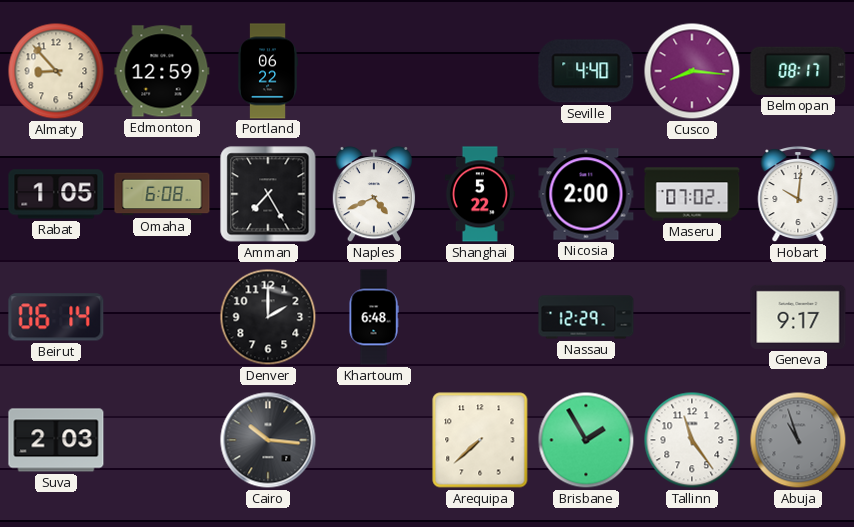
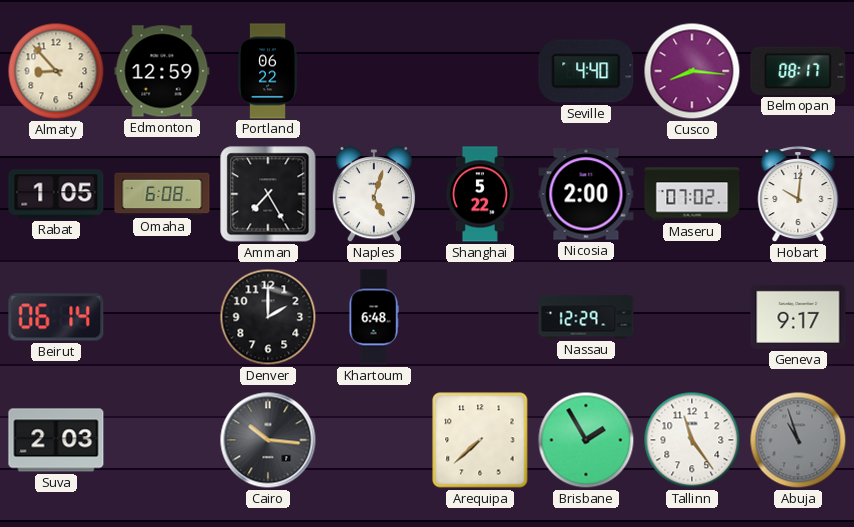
Naples: 4:41 -> 5:03
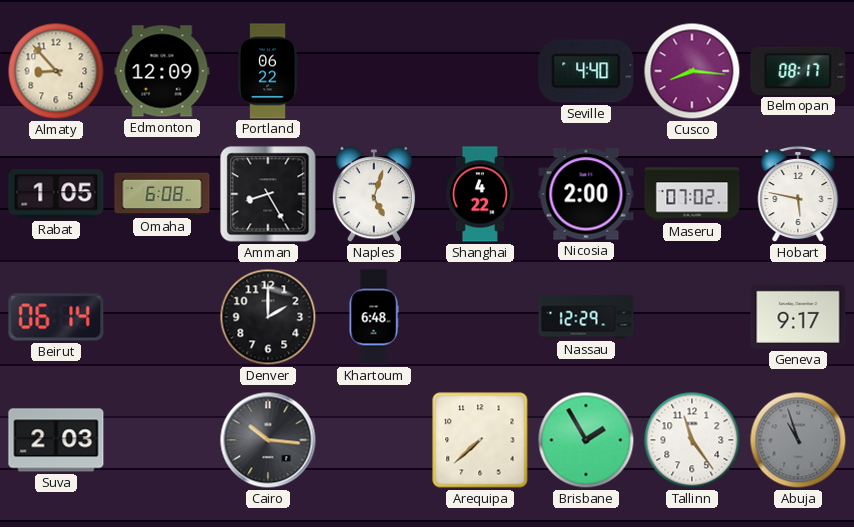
Edmonton: 12:59 -> 12:09
Amman: 7:25 -> 8:25
Shanghai: 5:22 -> 4:22
Hobart: 10:01 -> 5:47
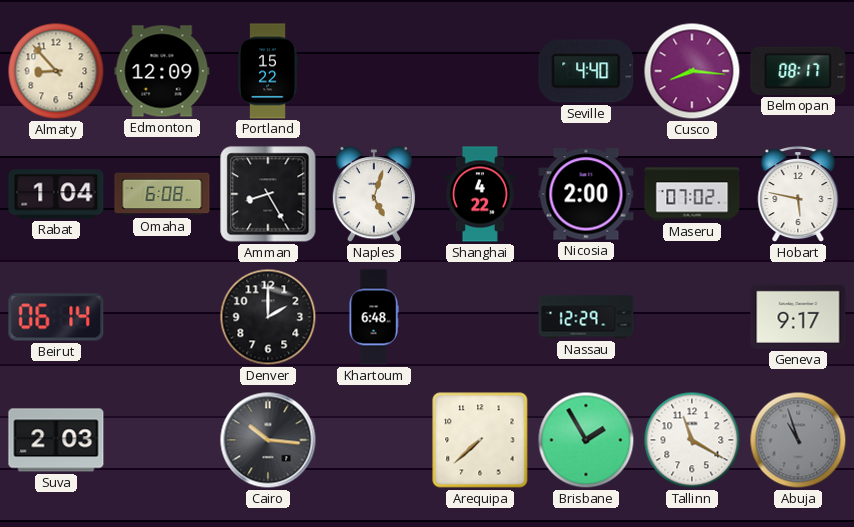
Portland: 06:22 -> 15:22
Rabat: 1:05 -> 1:04
Tallinn: 11:24 -> 11:20
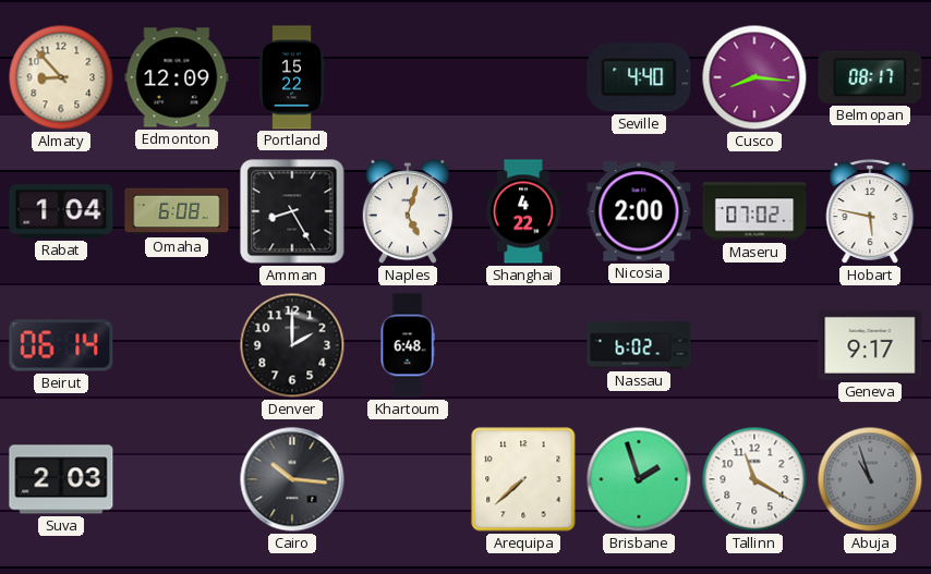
Nassau: 12:29 -> 6:02
Brisbane: 1:55 -> 1:57
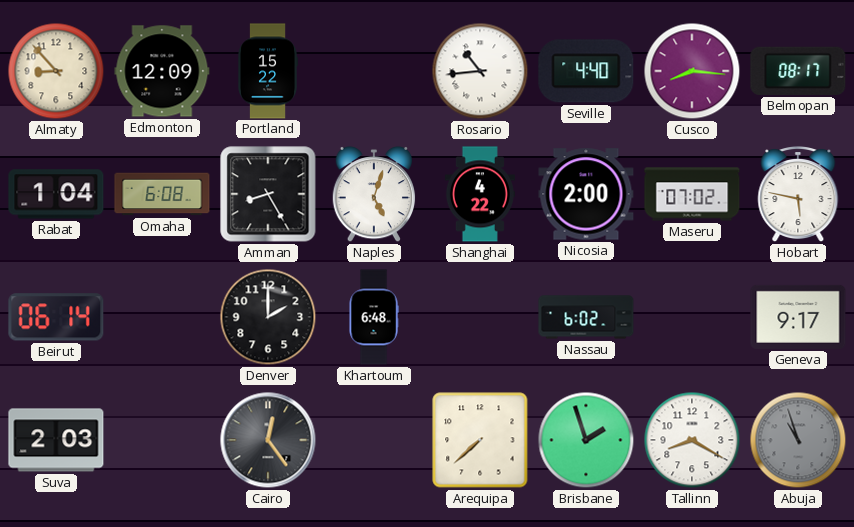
Rosario: none -> 10:44
Cairo: 10:16 -> 12:24
Tallinn: 11:20 -> 8:20
